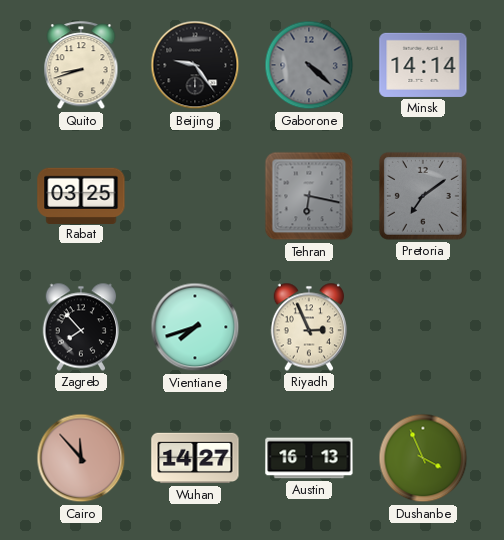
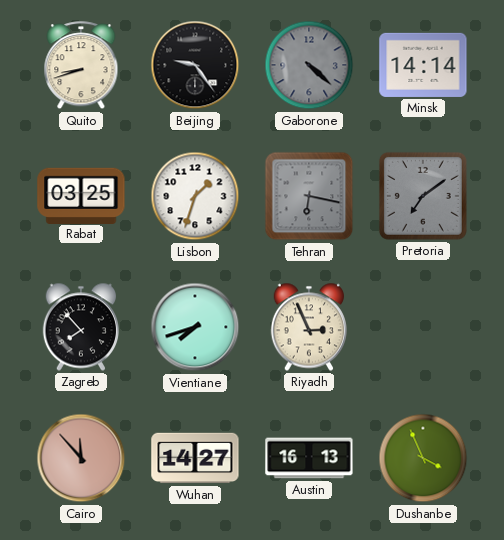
Lisbon: none -> 1:33
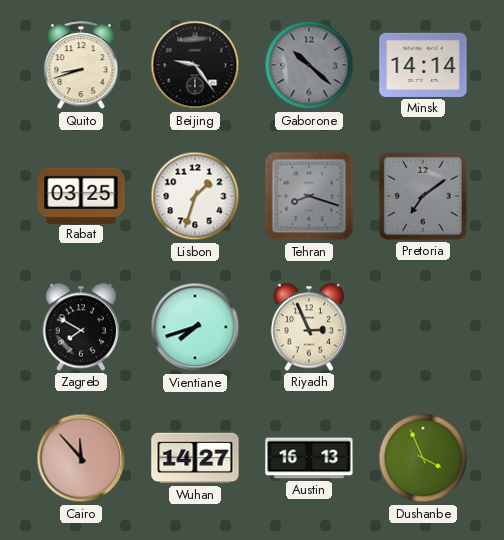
Gaborone: 4:22 -> 10:22
Tehran: 6:17 -> 8:18
Zagreb: 7:53 -> 7:50
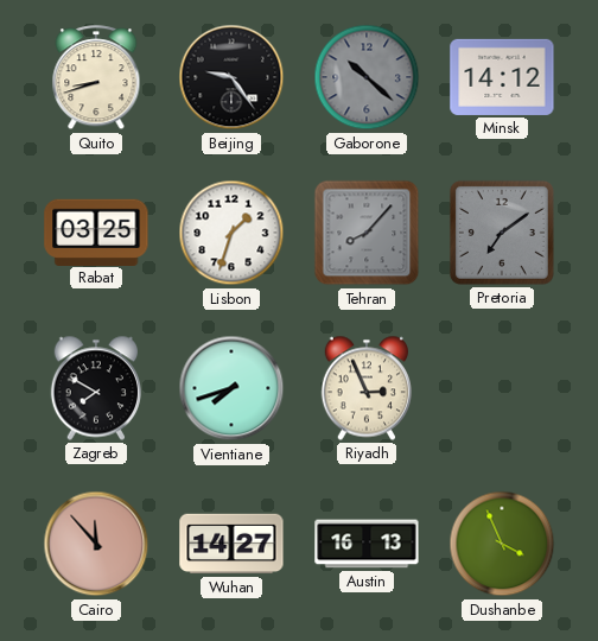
Minsk: 14:14 -> 14:12
Tehran: 8:18 -> 8:07
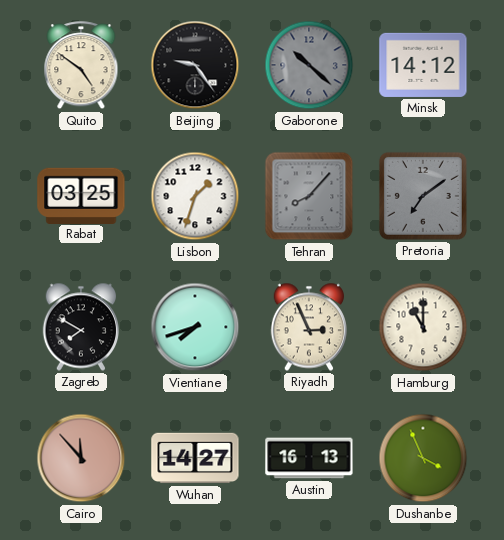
Quito: 8:42 -> 4:51
Hamburg: none -> 11:00
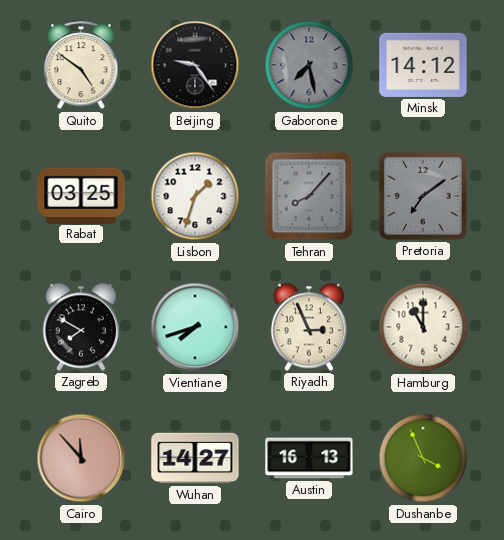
Gaborone: 10:22 -> 7:28
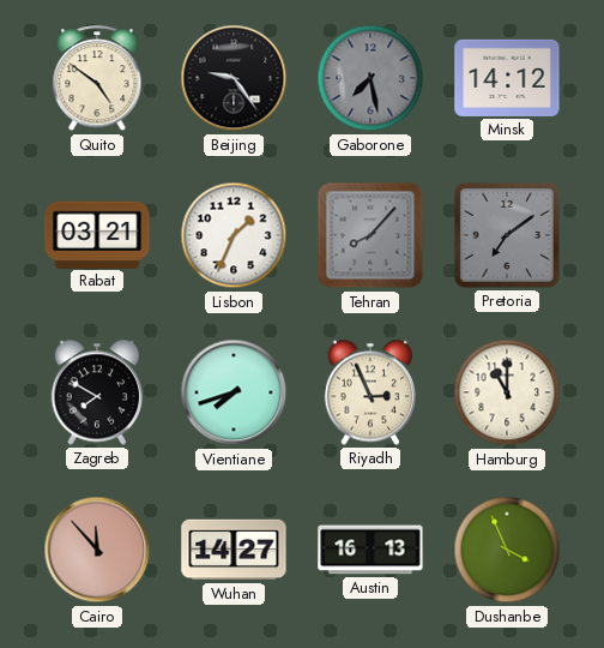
Rabat: 03:25 -> 03:21
Lisbon: 1:33 -> 1:34
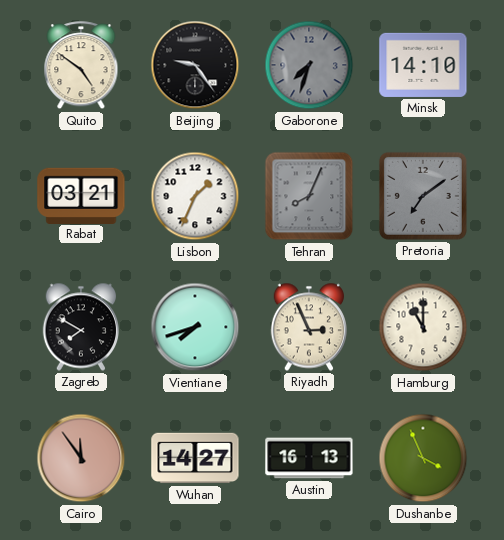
Gaborone: 7:28 -> 7:33
Minsk: 14:12 -> 14:10
Tehran: 8:07 -> 8:04
Cairo: 11:53 -> 11:54
